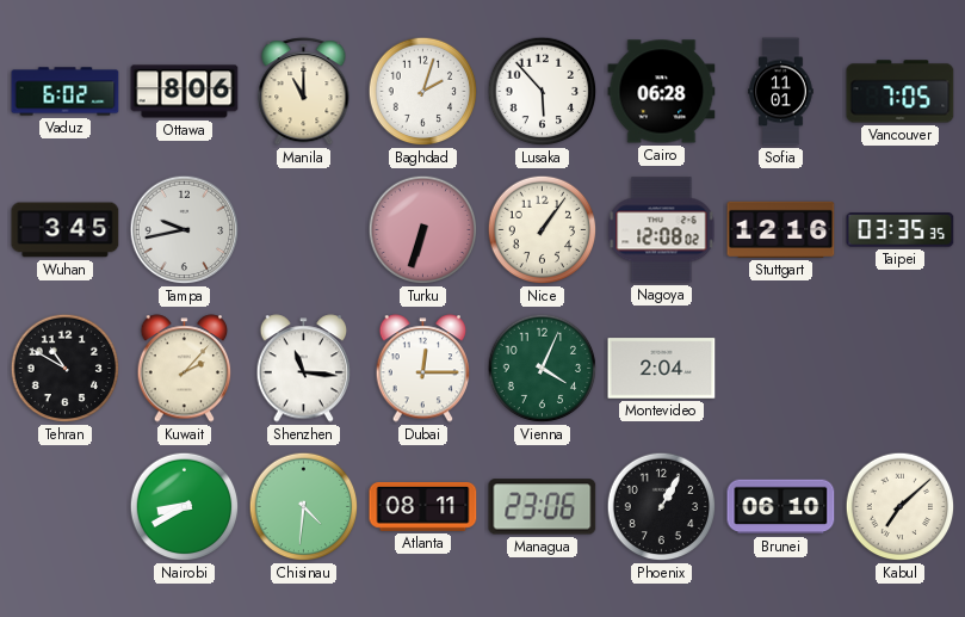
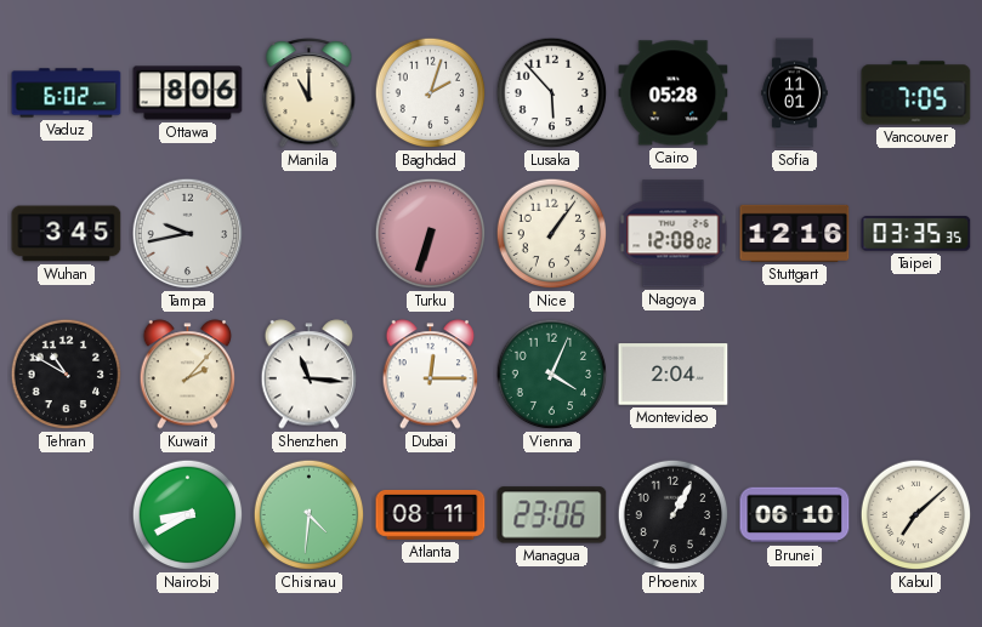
Cairo: 06:28 -> 05:28
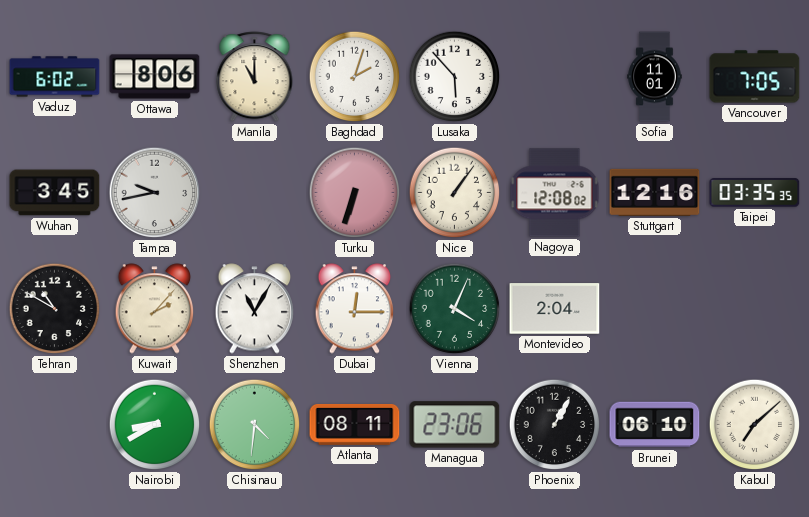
Cairo: 05:28 -> none
Shenzhen: 11:16 -> 11:05
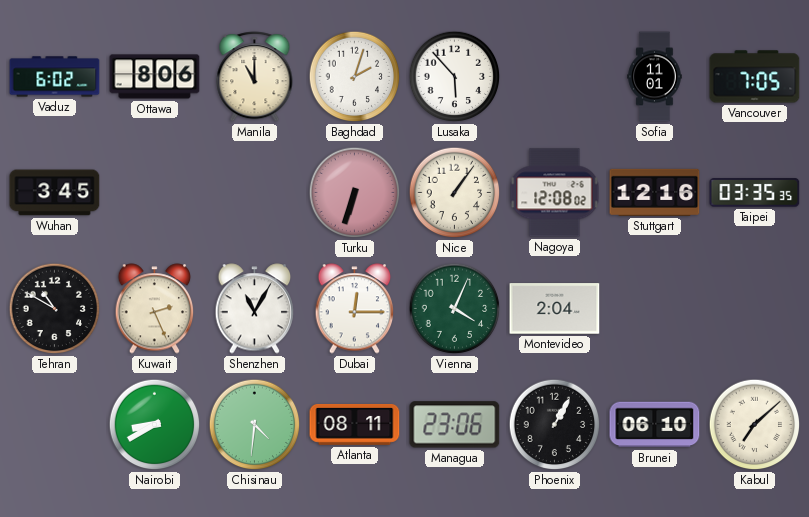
Tampa: 9:43 -> none
Kuwait: 2:07 -> 2:26
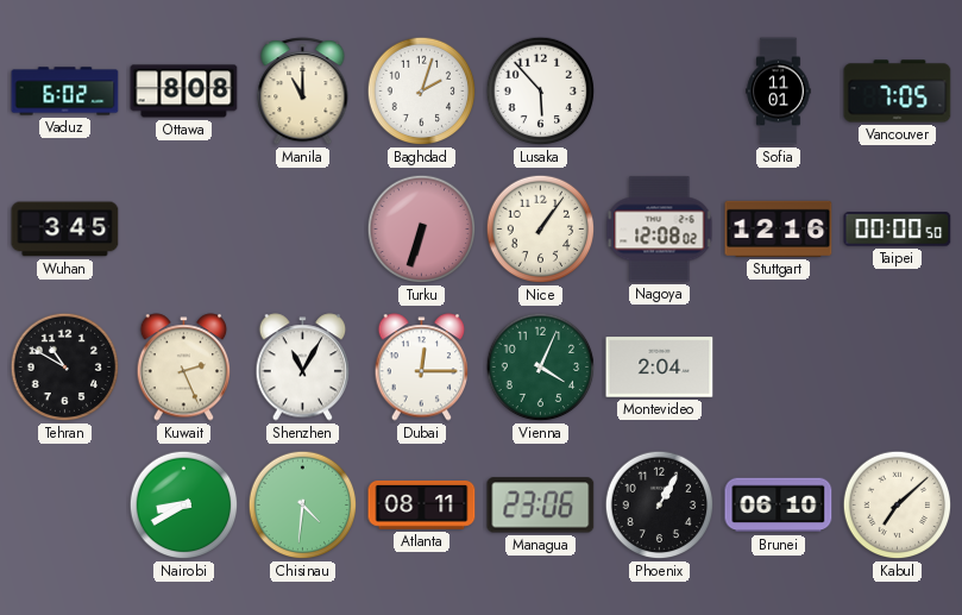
Ottawa: 8:06 -> 8:08
Taipei: 03:35 -> 00:00
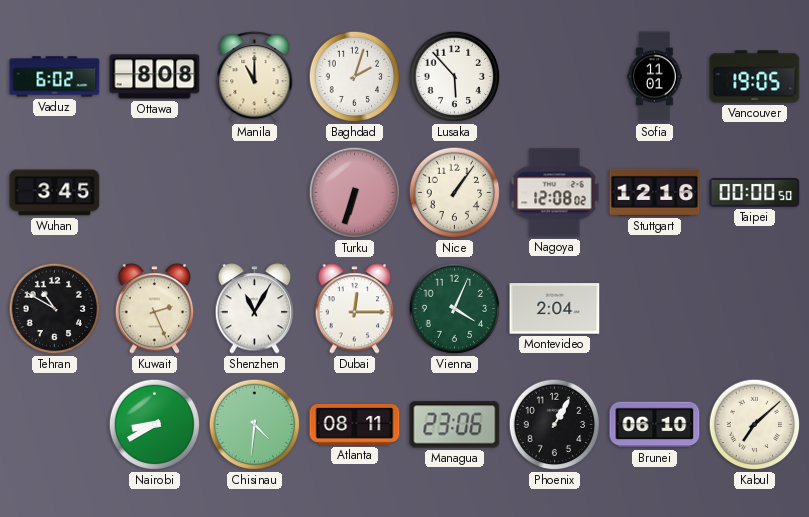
Vancouver: 7:05 -> 19:05
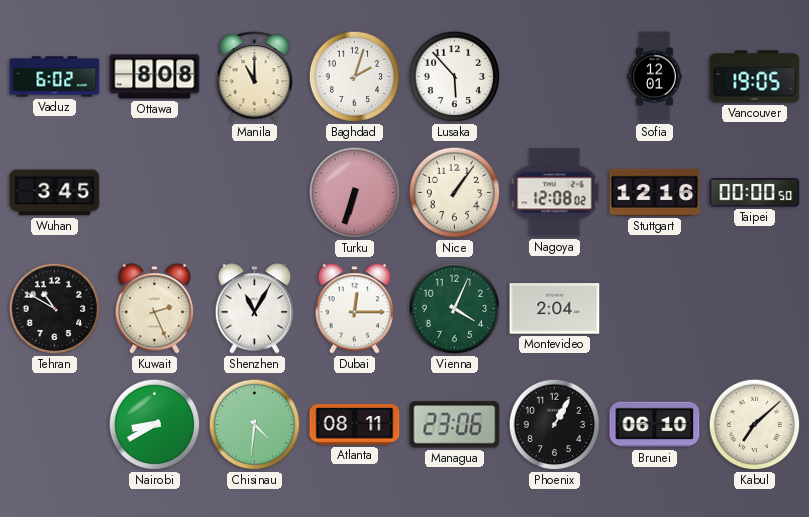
Sofia: 11:01 -> 12:01
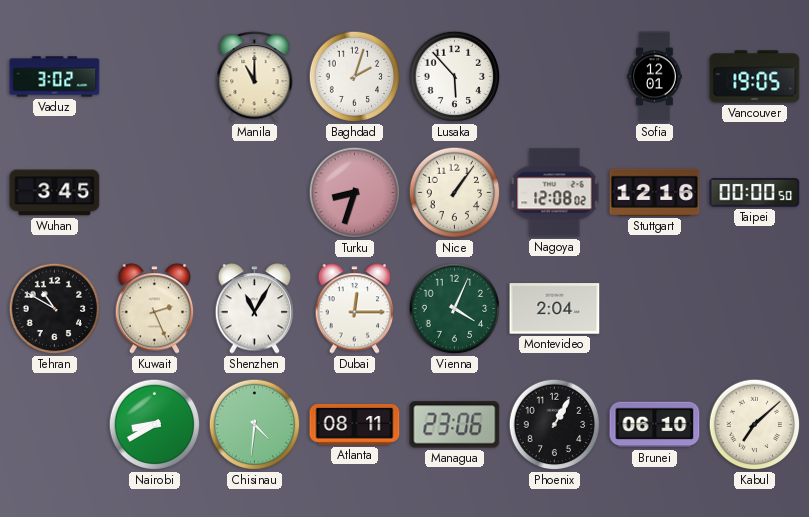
Vaduz: 6:02 -> 3:02
Ottawa: 8:08 -> none
Turku: 6:33 -> 8:33
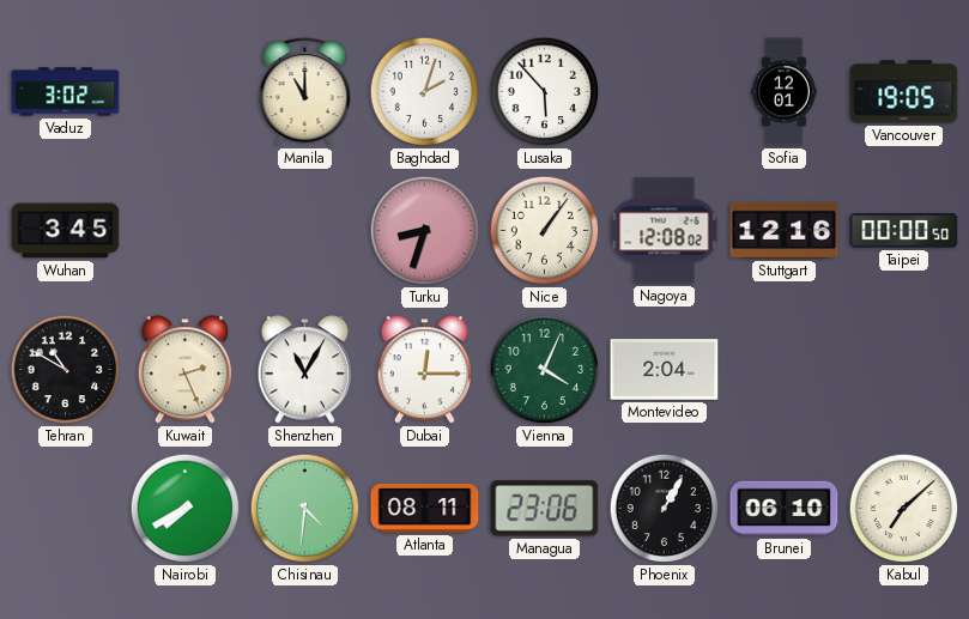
Nairobi: 8:40 -> 7:40
